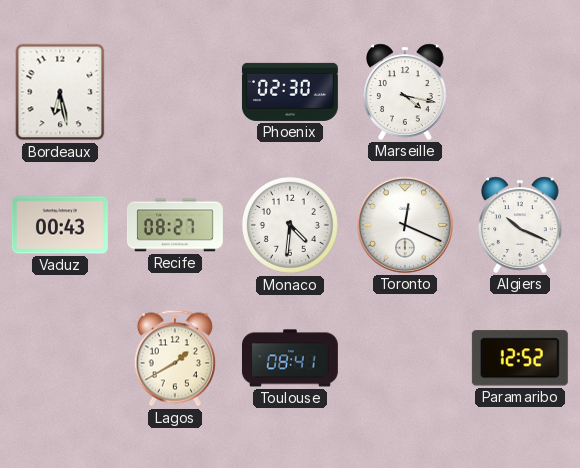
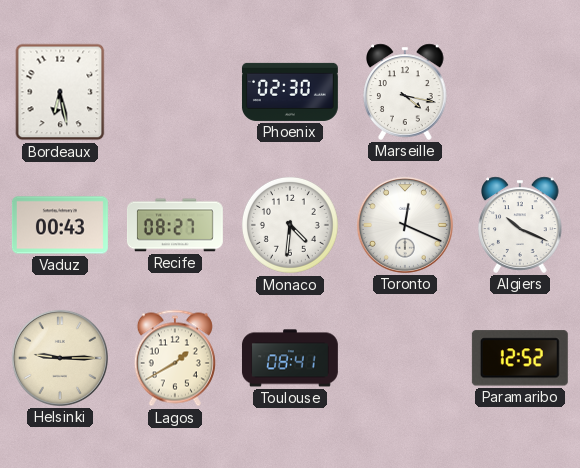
Helsinki: none -> 9:15
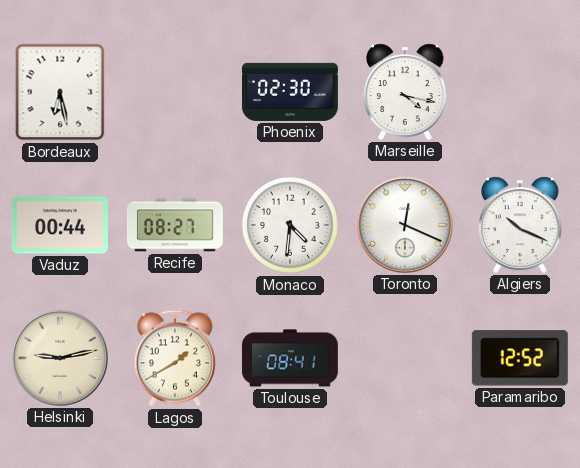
Vaduz: 00:43 -> 00:44
Helsinki: 9:15 -> 9:13
